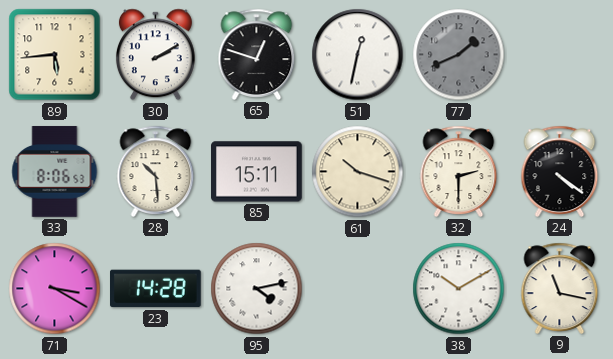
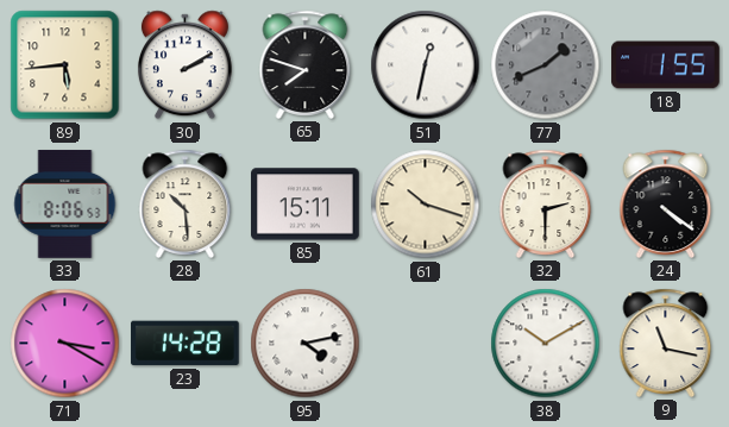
65: 12:48 -> 7:48
18: none -> 1:55
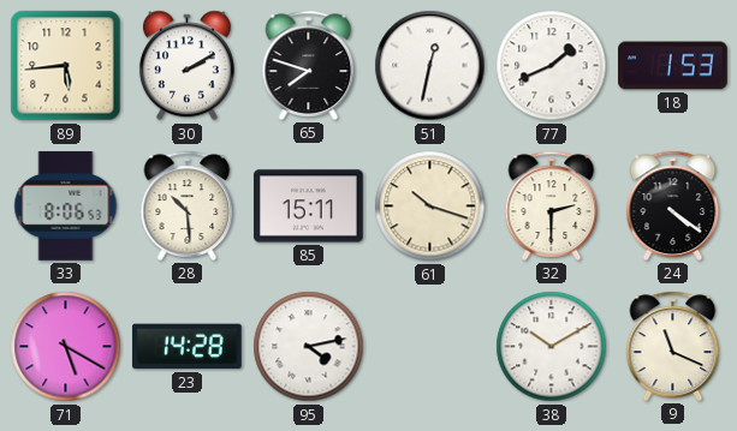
77 dial: grey -> white
18: 1:55 -> 1:53
71: 3:20 -> 5:20
9: 11:17 -> 11:19
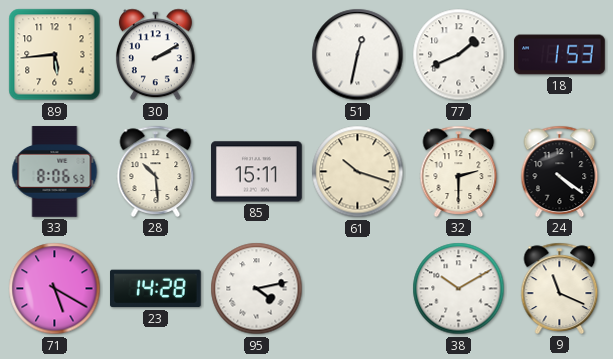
65: 7:48 -> none
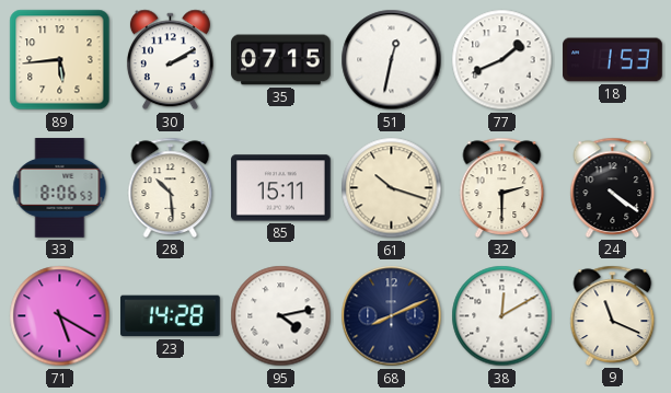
35: none -> 07:15
68: none -> 8:11
38: 10:10 -> 12:10
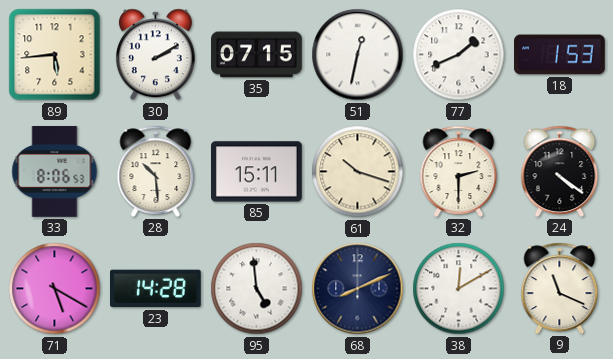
95: 4:13 -> 4:59
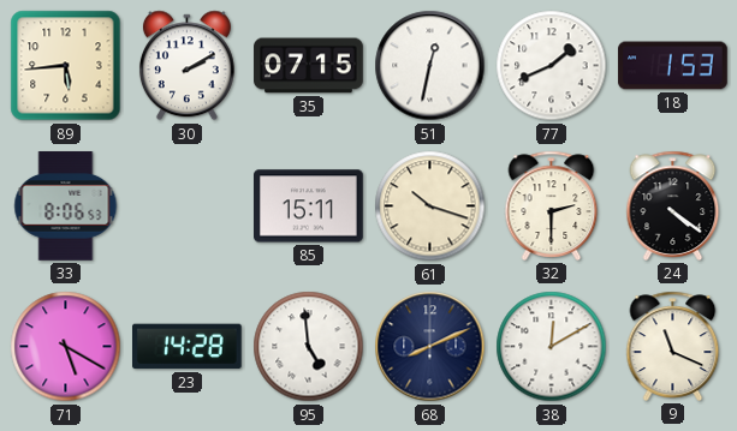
28: 10:29 -> none
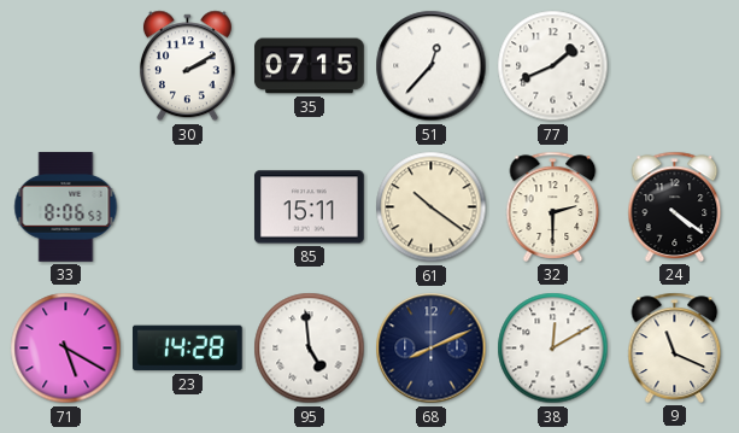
89: 5:44 -> none
51: 12:32 -> 12:37
18: 1:53 -> none
61: 10:18 -> 10:21
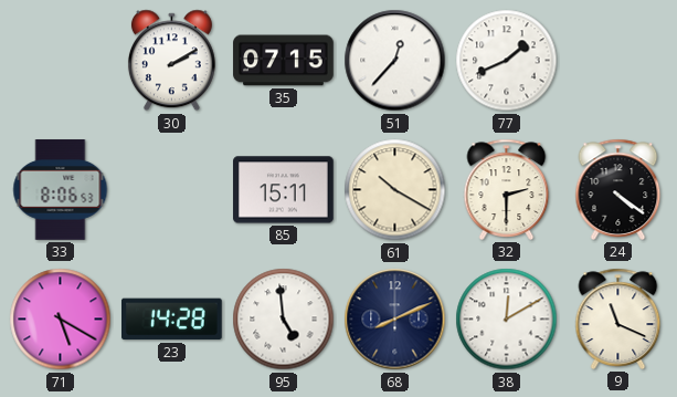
61: 10:21 -> 10:20
